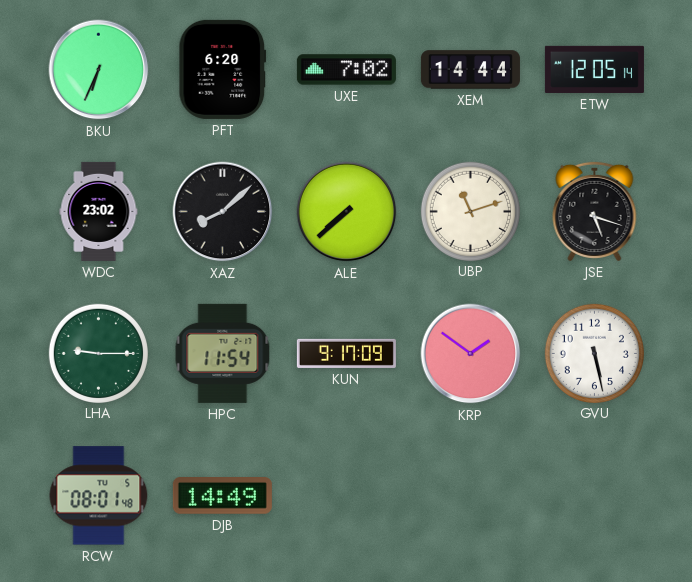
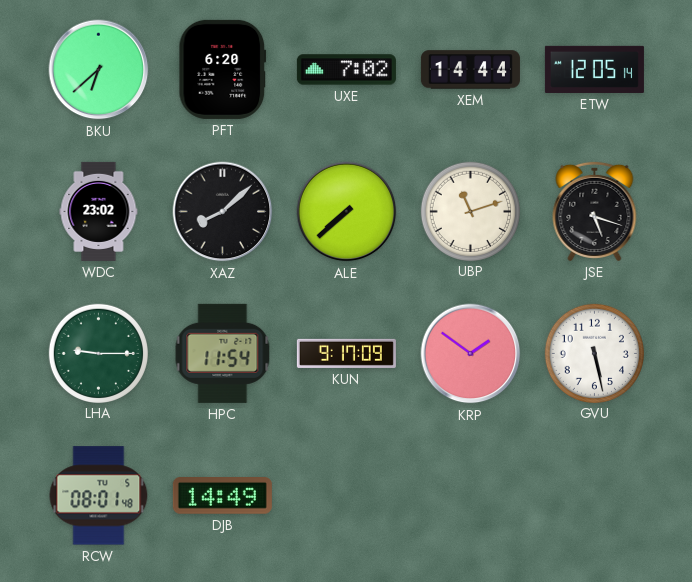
BKU: 6:34 -> 6:38
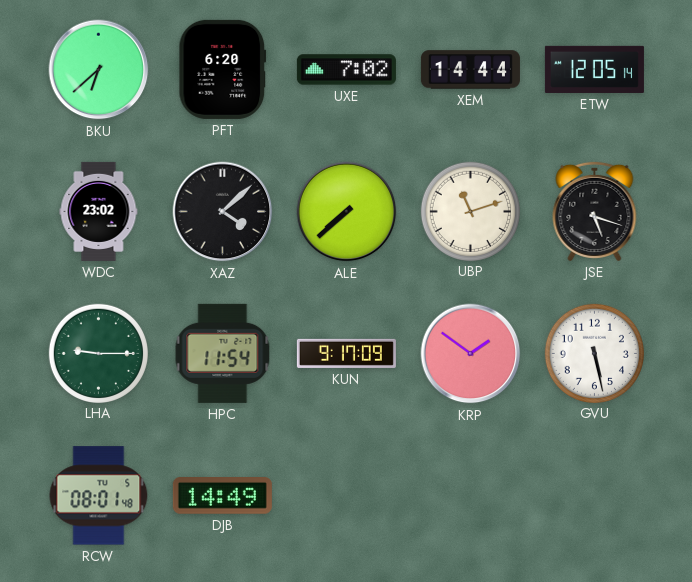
XAZ: 8:08 -> 4:08
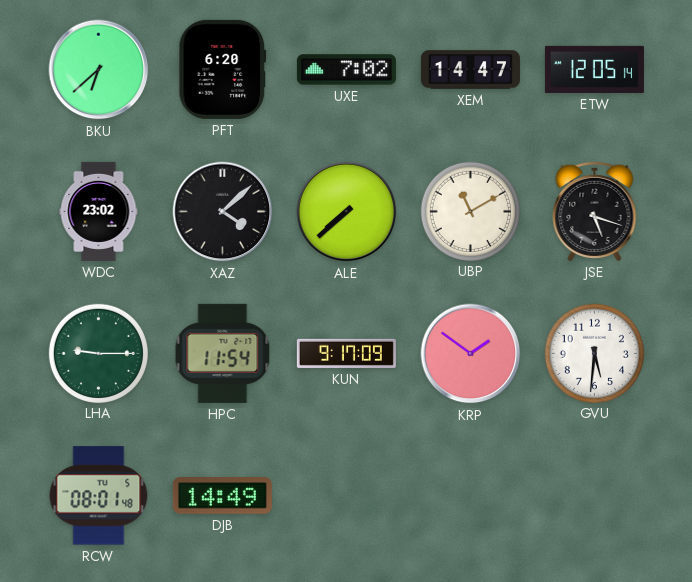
XEM: 14:44 -> 14:47
UBP: 11:12 -> 11:10
GVU: 5:28 -> 5:31
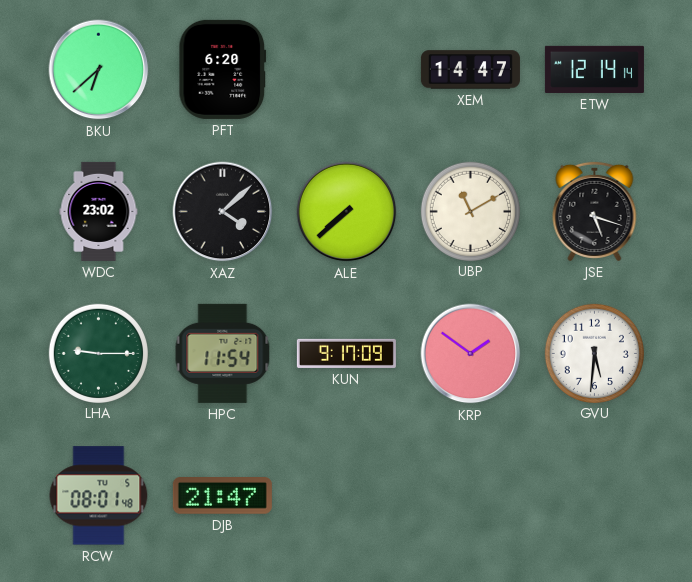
UXE: 7:02 -> none
ETW: 12:05 -> 12:14
DJB: 14:49 -> 21:47
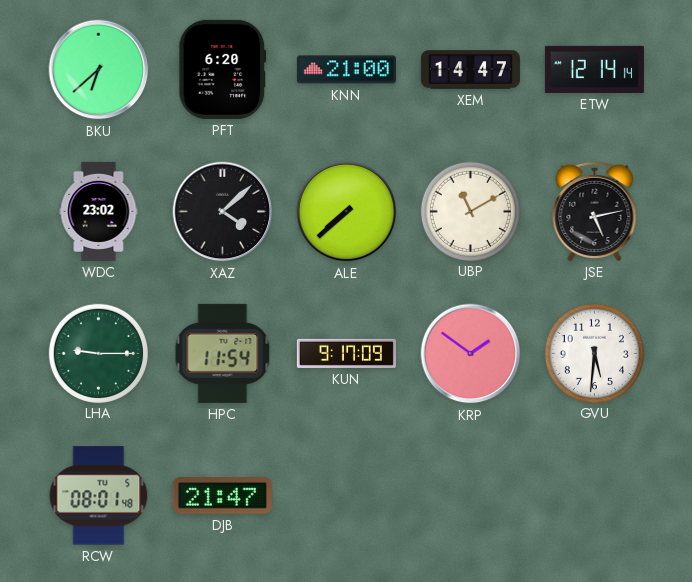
KNN: none -> 21:00
JSE: 5:18 -> 5:13
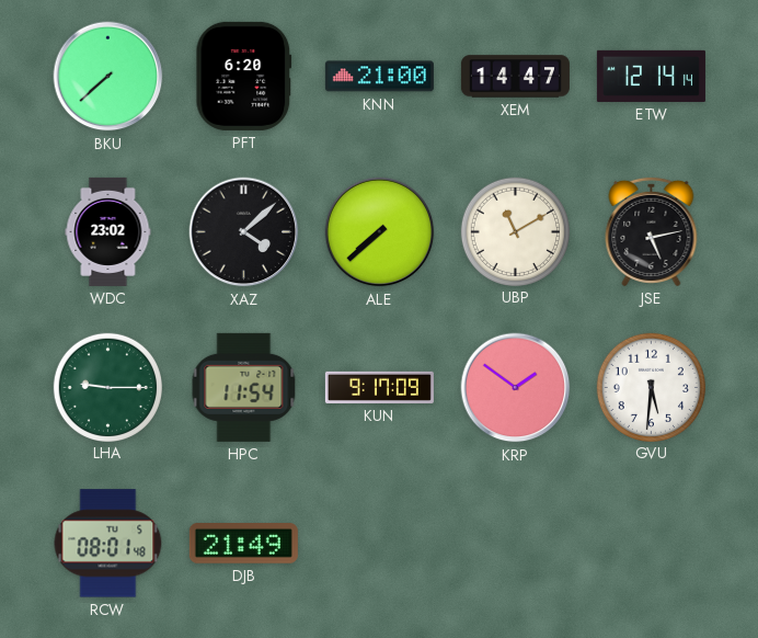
BKU: 6:38 -> 7:38
DJB: 21:47 -> 21:49
